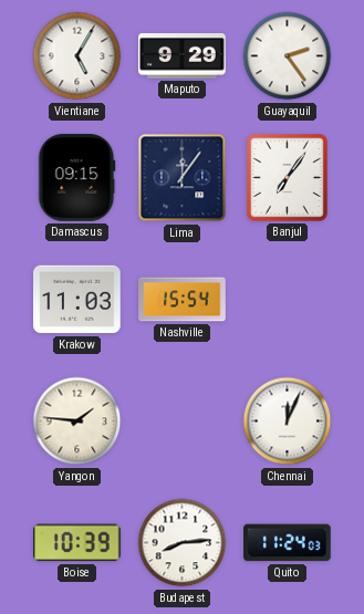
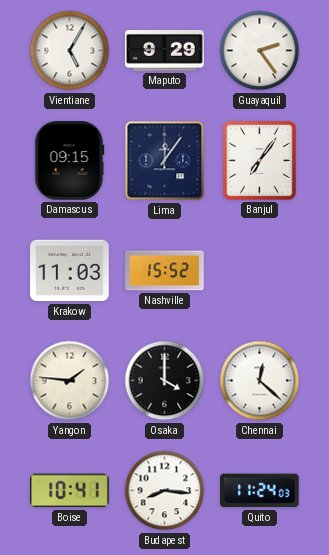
Nashville: 15:54 -> 15:52
Osaka: none -> 4:00
Chennai: 12:04 -> 12:22
Boise: 10:39 -> 10:41
Budapest: 8:14 -> 8:16
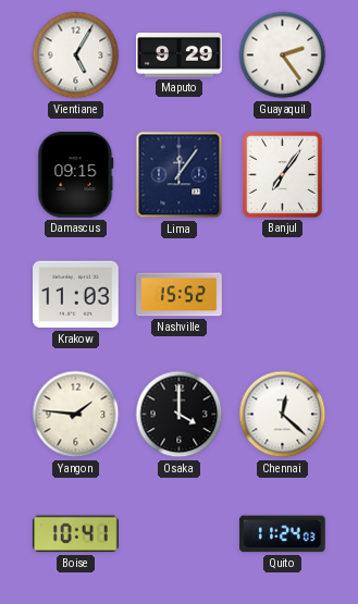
Budapest: 8:16 -> none
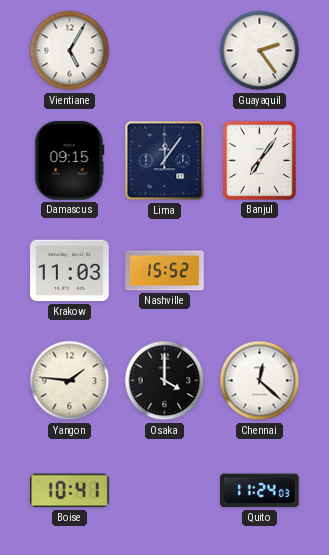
Maputo: 9:29 -> none
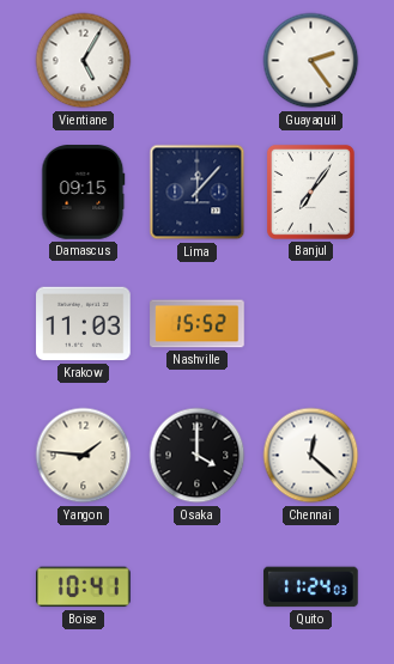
Lima: 12:06 -> 12:07
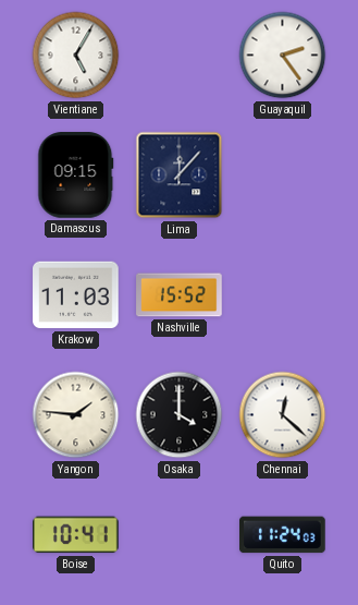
Banjul: 7:06 -> none
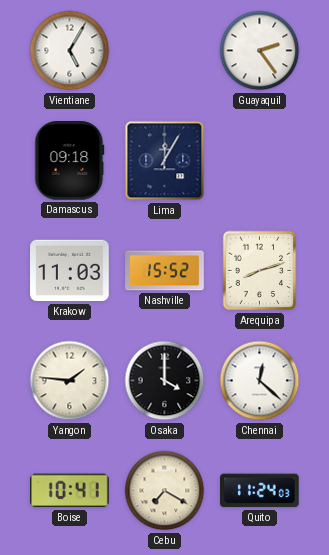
Damascus: 09:15 -> 09:18
Lima: 12:07 -> 12:05
Arequipa: none -> 8:12
Cebu: none -> 7:20
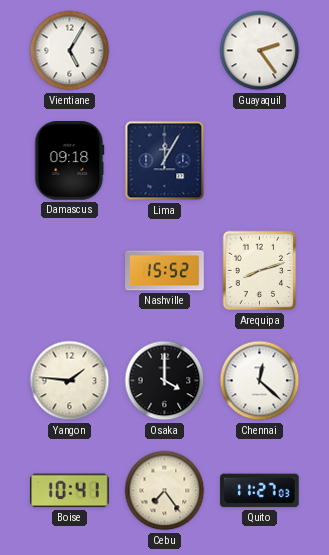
Krakow: 11:03 -> none
Cebu: 7:20 -> 7:24
Quito: 11:24 -> 11:27
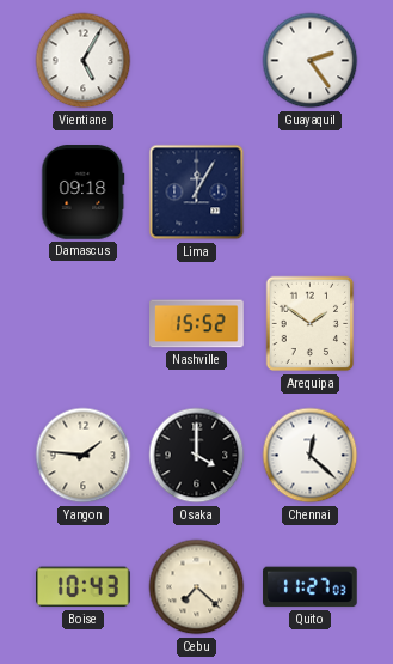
Arequipa: 8:12 -> 1:51
Boise: 10:41 -> 10:43
Cebu: 7:24 -> 7:22
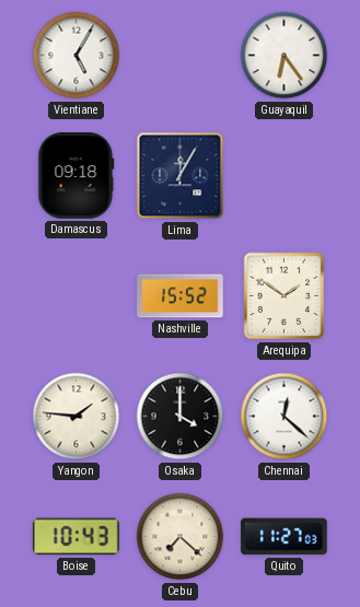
Guayaquil: 2:24 -> 6:24
